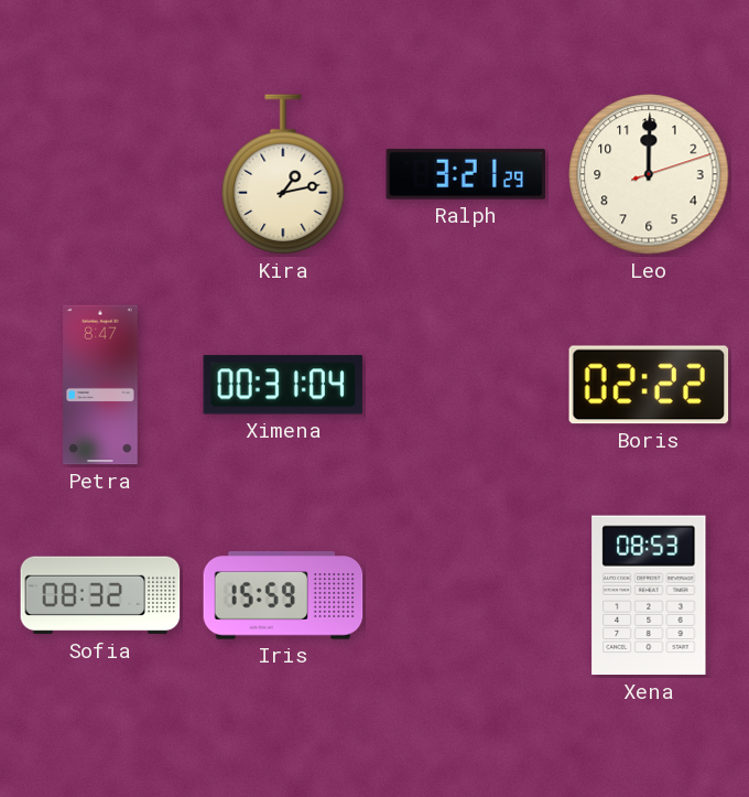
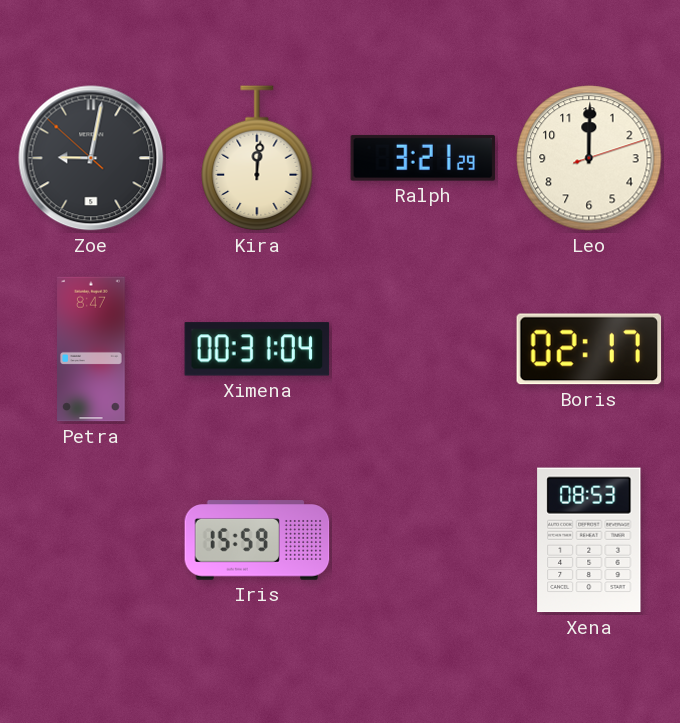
Zoe: none -> 9:01
Kira: 1:13 -> 12:01
Boris: 02:22 -> 02:17
Sofia: 08:32 -> none
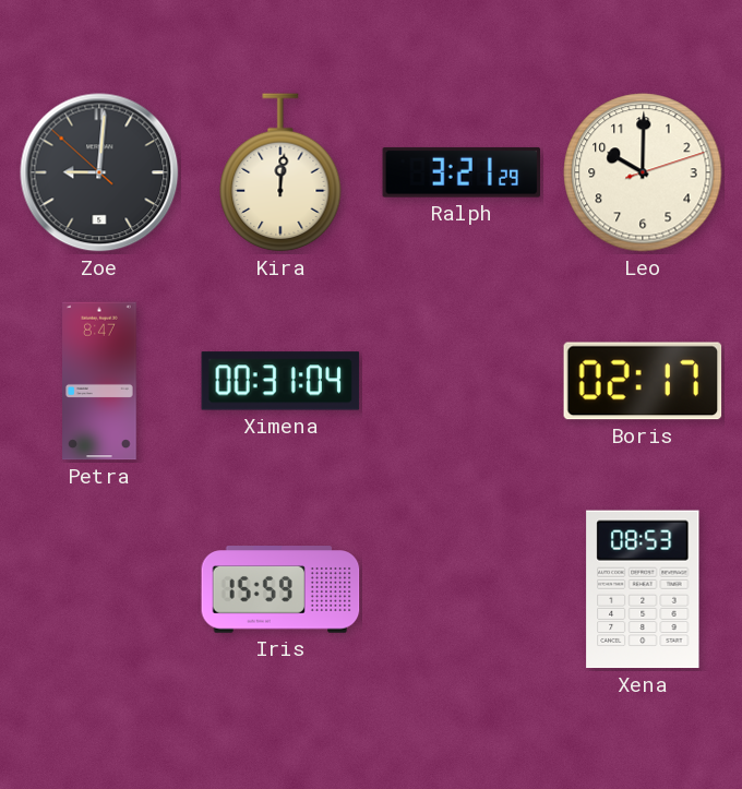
Zoe: 9:01 -> 9:00
Leo: 12:00 -> 10:00
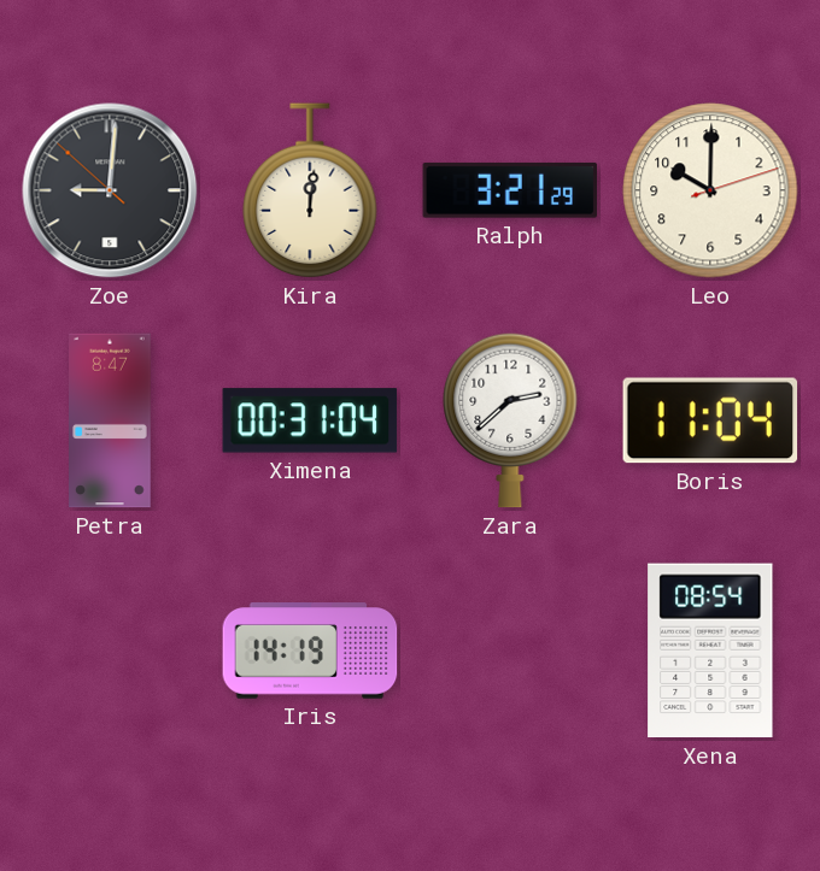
Zara: none -> 2:38
Boris: 02:17 -> 11:04
Iris: 15:59 -> 14:19
Xena: 08:53 -> 08:54
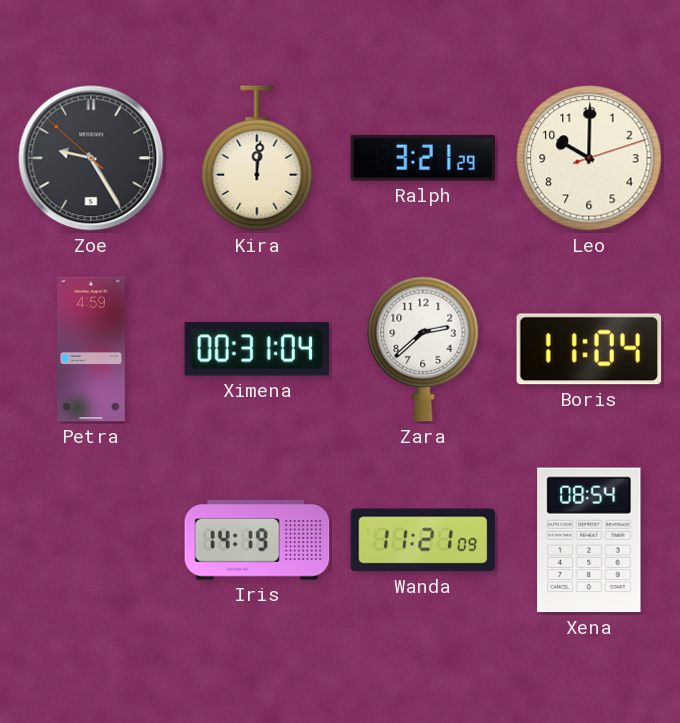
Zoe: 9:00 -> 9:24
Petra: 8:47 -> 4:59
Wanda: none -> 11:21
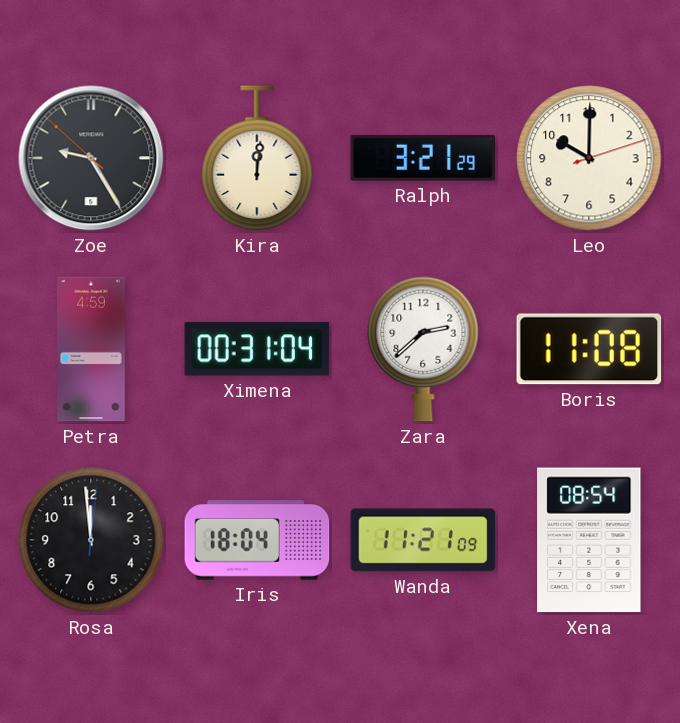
Boris: 11:04 -> 11:08
Rosa: none -> 11:59
Iris: 14:19 -> 18:04
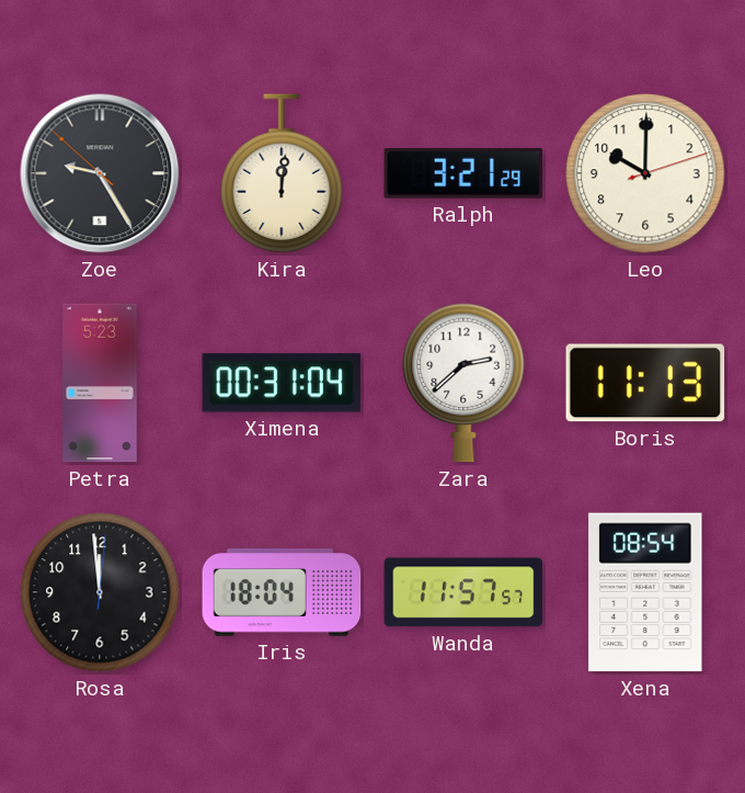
Petra: 4:59 -> 5:23
Boris: 11:08 -> 11:13
Wanda: 11:21 -> 11:57
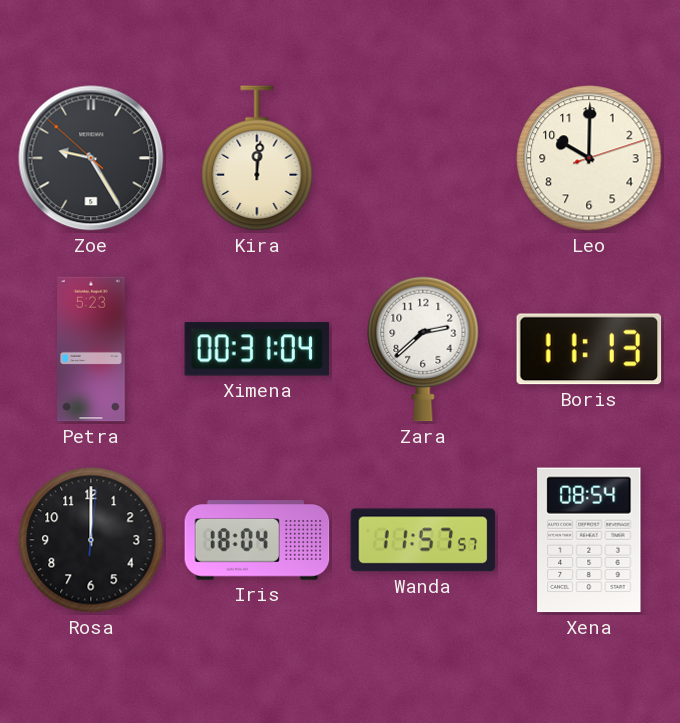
Ralph: 3:21 -> none
Rosa: 11:59 -> 12:00
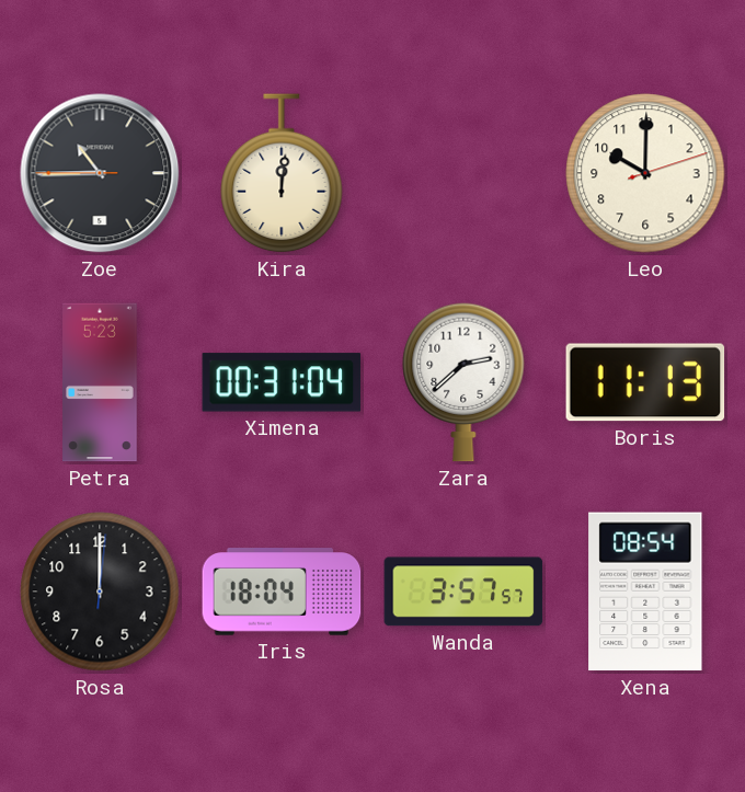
Zoe: 9:24 -> 10:44
Wanda: 11:57 -> 3:57
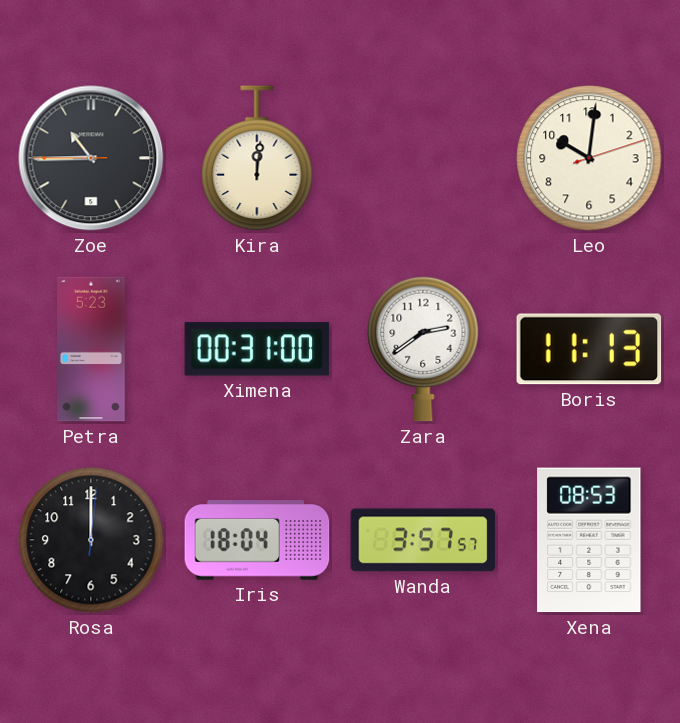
Leo: 10:00 -> 10:01
Ximena: 00:31:04 -> 00:31:00
Zara: 2:38 -> 2:39
Xena: 08:54 -> 08:53
